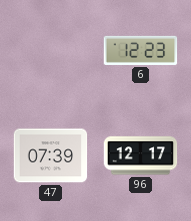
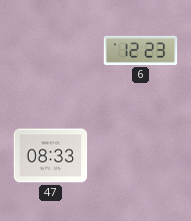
47: 07:39 -> 08:33
96: 12:17 -> none
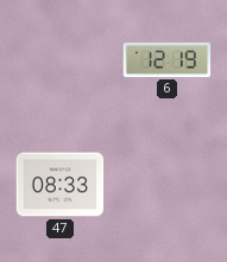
6: 12:23 -> 12:19
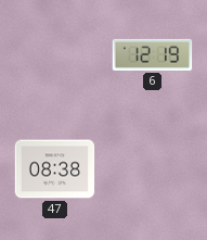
47: 08:33 -> 08:38
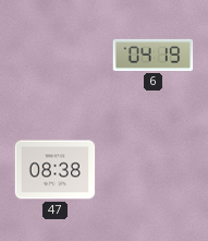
6: 12:19 -> 04:19
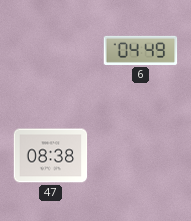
6: 04:19 -> 04:49
